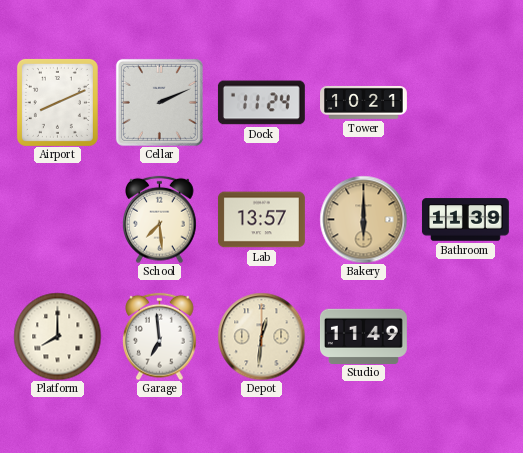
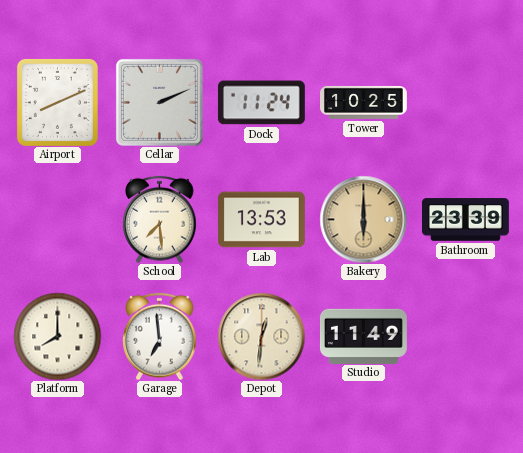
Tower: 10:21 -> 10:25
Lab: 13:57 -> 13:53
Bathroom: 11:39 -> 23:39
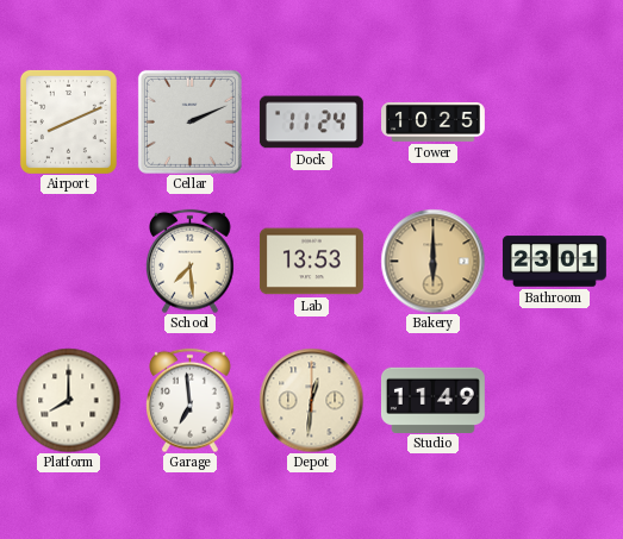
Bathroom: 23:39 -> 23:01
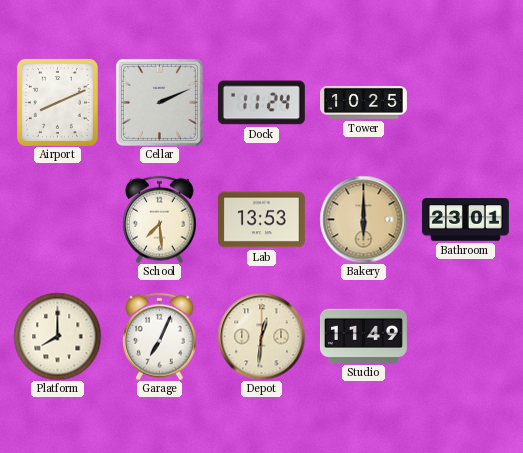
Garage: 6:59 -> 7:04
